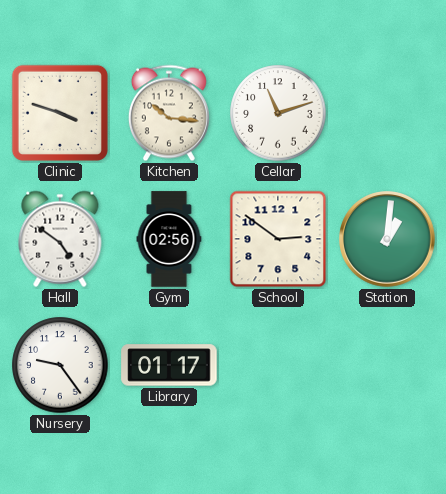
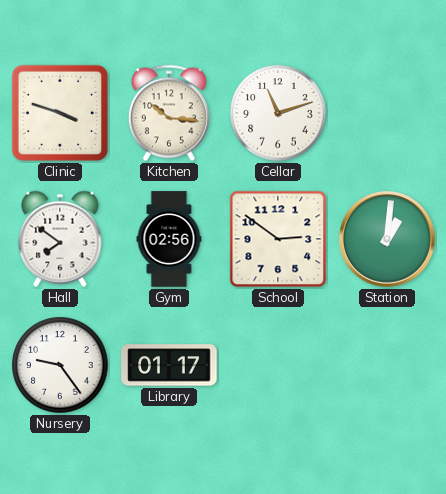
Hall: 4:51 -> 7:51
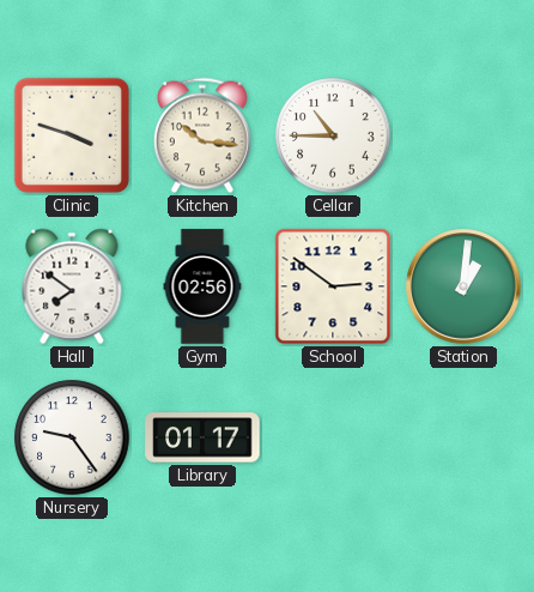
Cellar: 11:12 -> 10:45
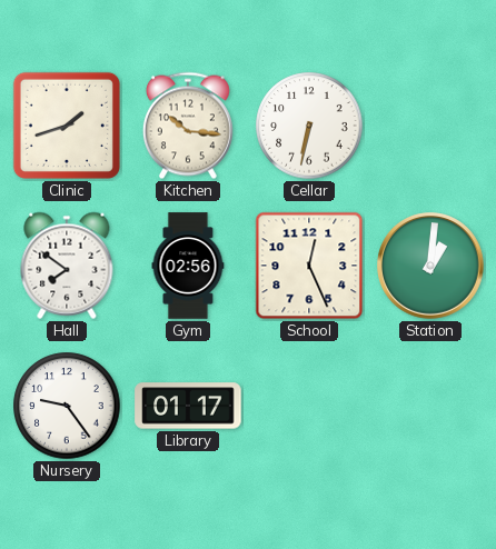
Clinic: 3:48 -> 1:42
Cellar: 10:45 -> 6:32
School: 2:51 -> 12:26
